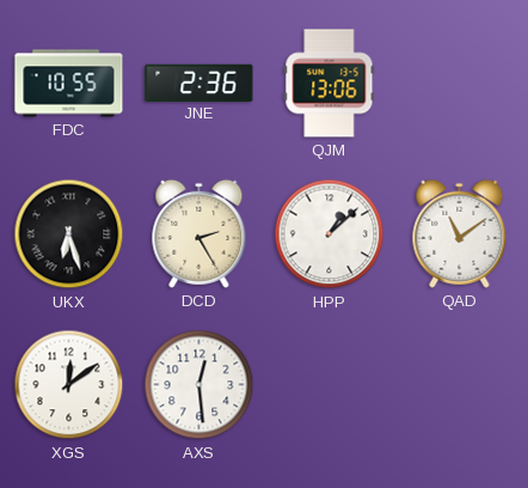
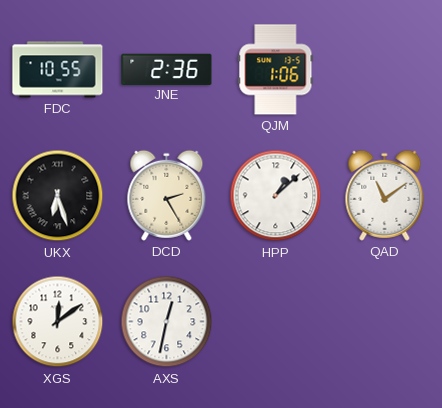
QJM: 13:06 -> 1:06
AXS: 12:29 -> 12:32
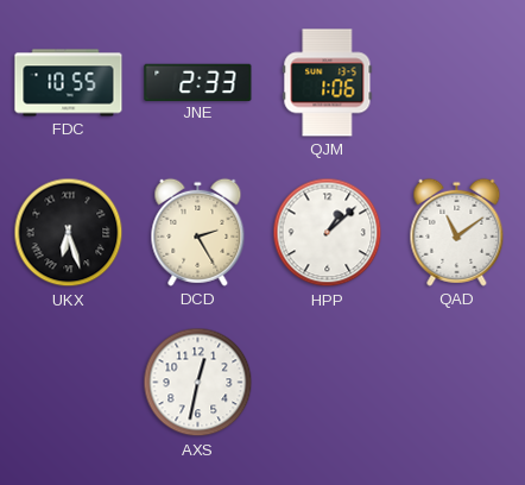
JNE: 2:36 -> 2:33
XGS: 12:09 -> none
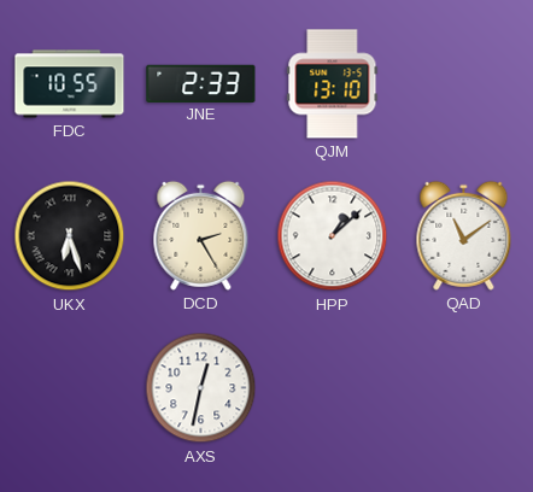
QJM: 1:06 -> 13:10
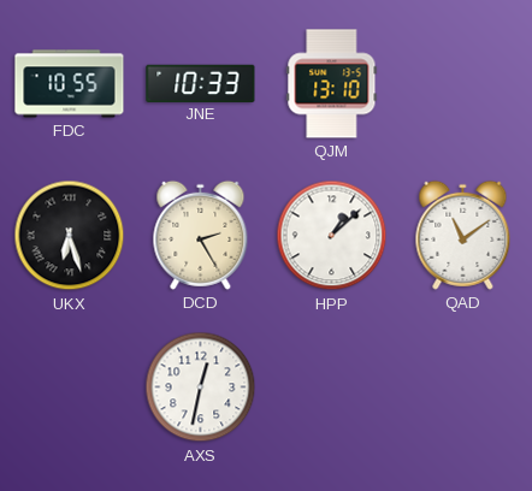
JNE: 2:33 -> 10:33
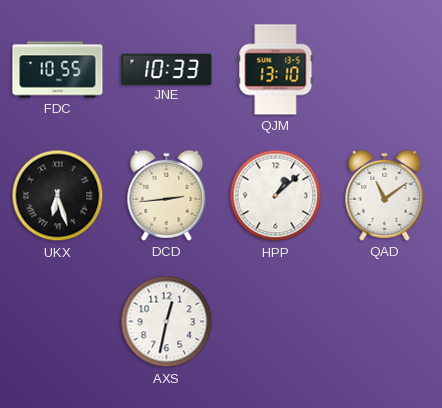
DCD: 2:25 -> 2:44
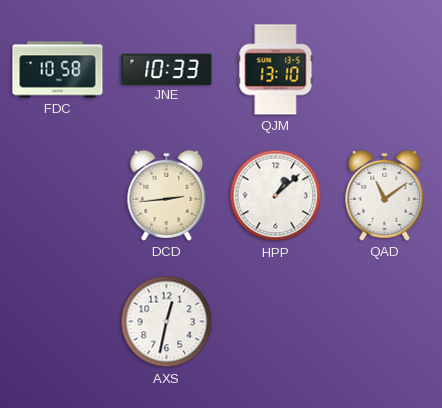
FDC: 10:55 -> 10:58
UKX: 6:27 -> none
